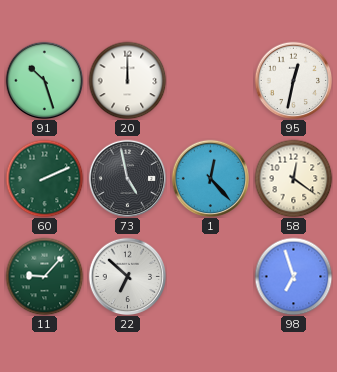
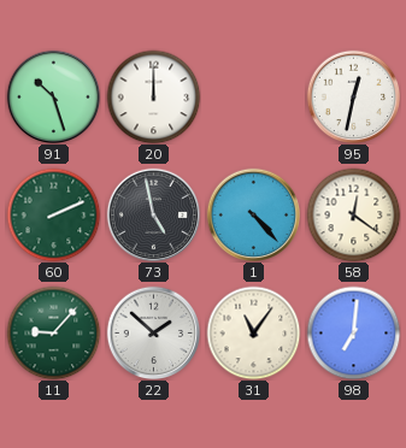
1: 12:23 -> 4:23
22: 6:52 -> 1:52
31: none -> 11:06
98: 6:57 -> 7:01
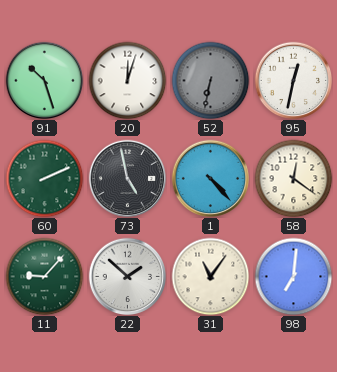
20: 12:00 -> 12:03
52: none -> 6:32
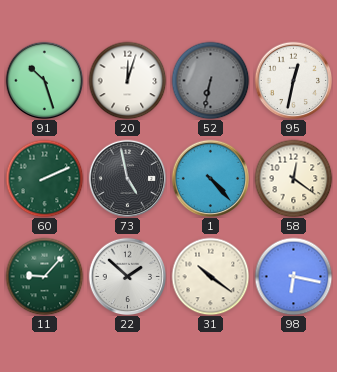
31: 11:06 -> 10:21
98: 7:01 -> 6:17
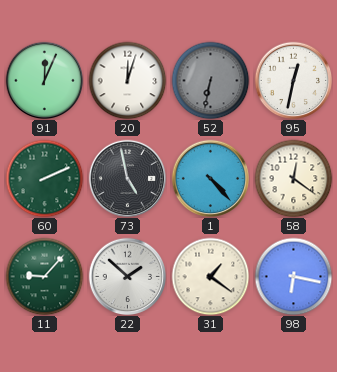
91: 10:27 -> 12:04
31: 10:21 -> 1:21
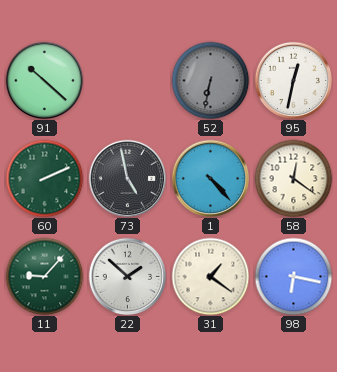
91: 12:04 -> 10:22
20: 12:03 -> none
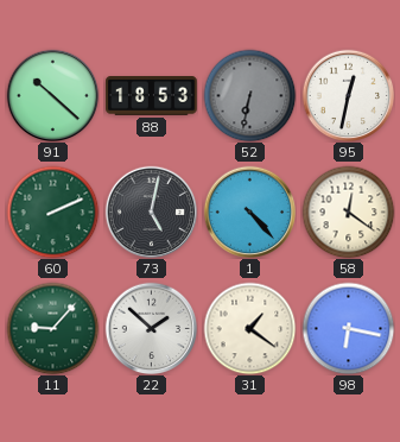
88: none -> 18:53
73: 4:58 -> 5:02
